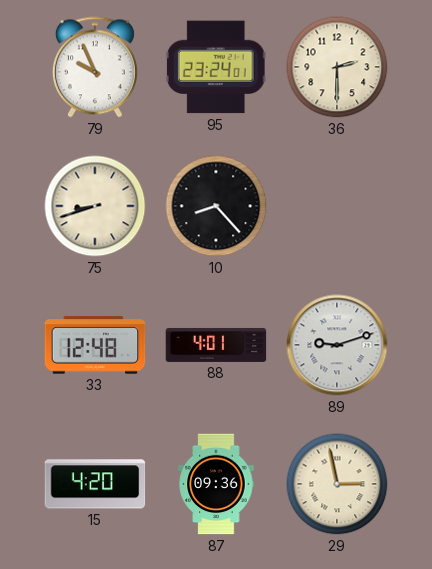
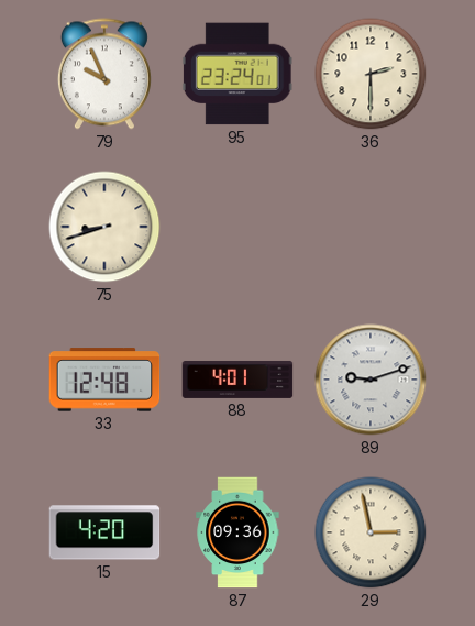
10: 8:23 -> none
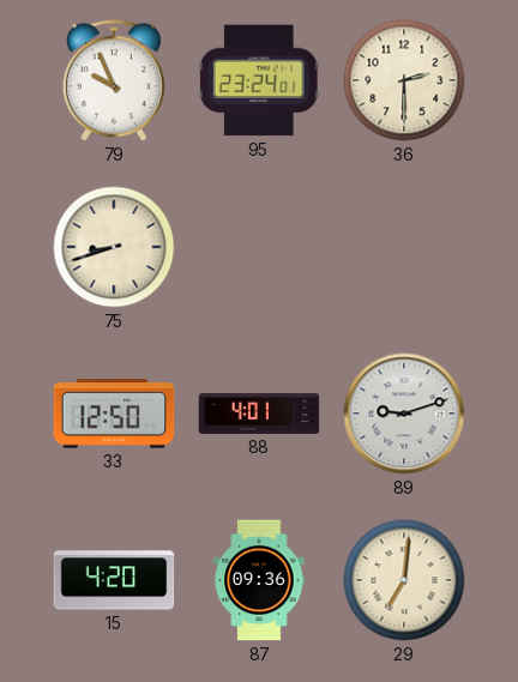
33: 12:48 -> 12:50
29: 2:58 -> 7:01
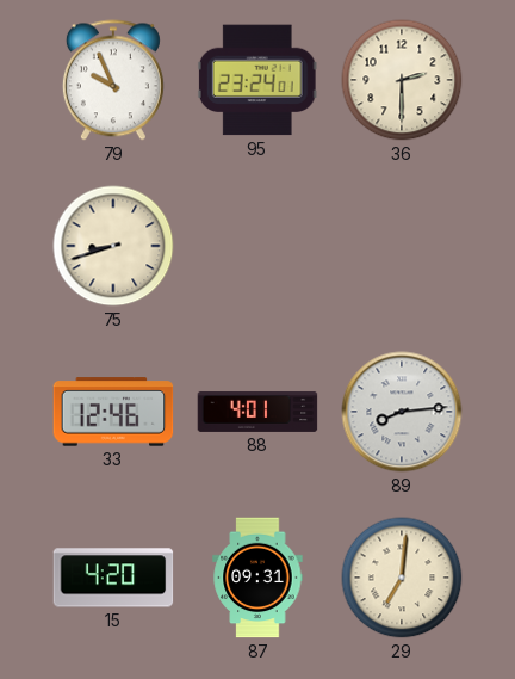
33: 12:50 -> 12:46
89: 9:12 -> 8:14
87: 09:36 -> 09:31
